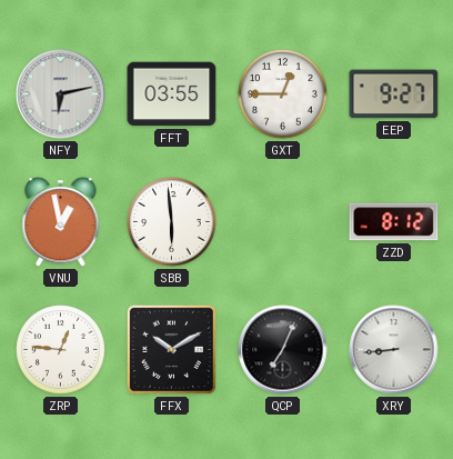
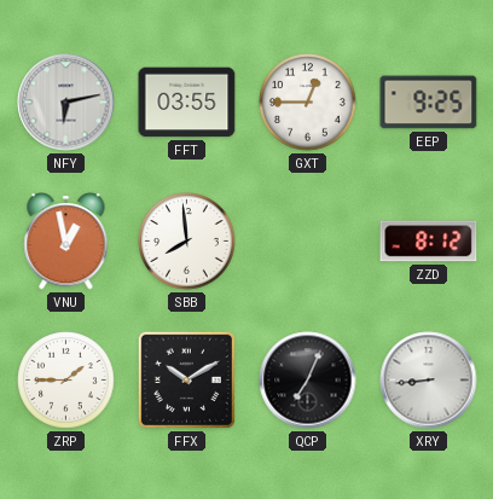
EEP: 9:27 -> 9:25
SBB: 5:59 -> 7:59
ZRP: 12:46 -> 1:45
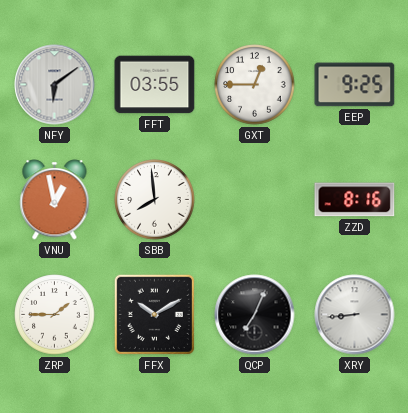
NFY: 6:13 -> 6:09
ZZD: 8:12 -> 8:16
